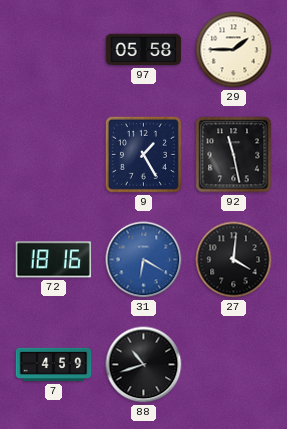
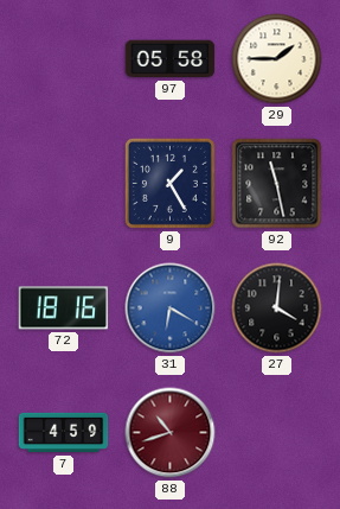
88 dial: black -> burgundy
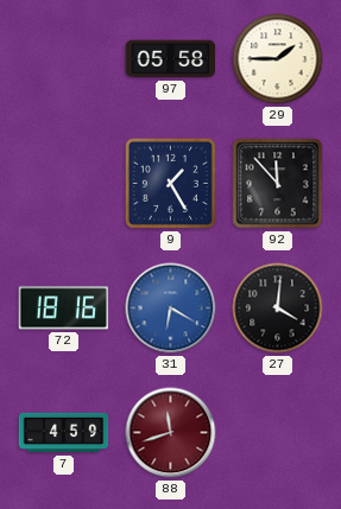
92: 11:28 -> 11:53
88: 10:42 -> 11:42
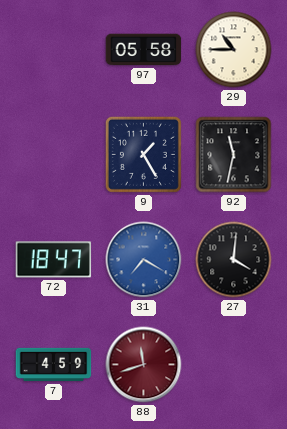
29: 1:45 -> 10:45
92: 11:53 -> 11:32
72: 18:16 -> 18:47
31: 6:20 -> 7:20
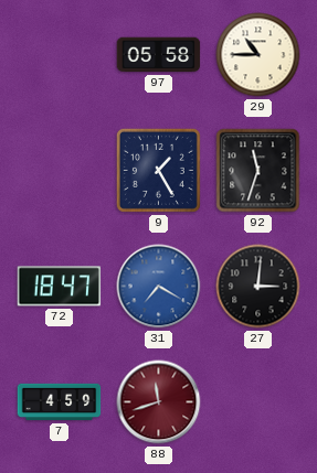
92: 11:32 -> 11:33
27: 4:01 -> 3:01
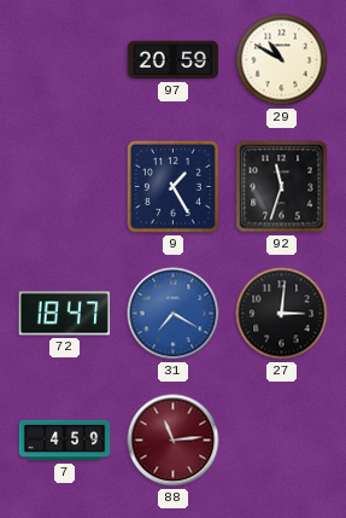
97: 05:58 -> 20:59
29: 10:45 -> 10:50
88: 11:42 -> 11:14
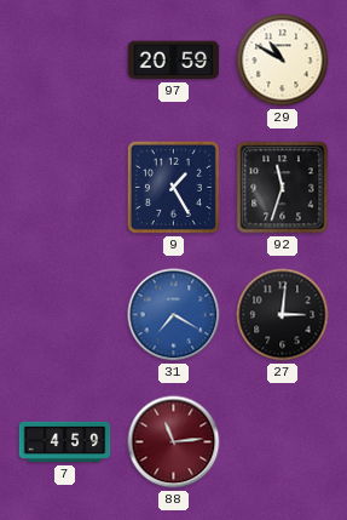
72: 18:47 -> none
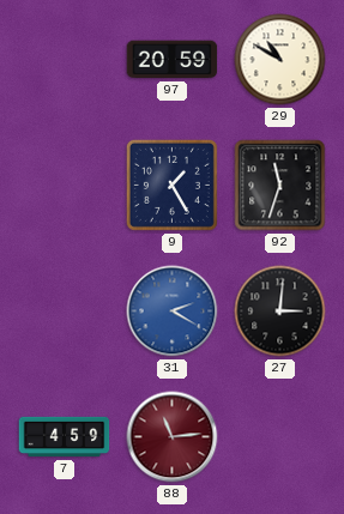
31: 7:20 -> 2:20
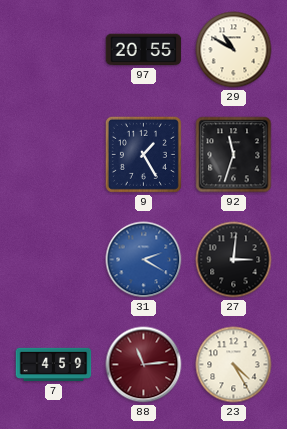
97: 20:59 -> 20:55
23: none -> 4:25
